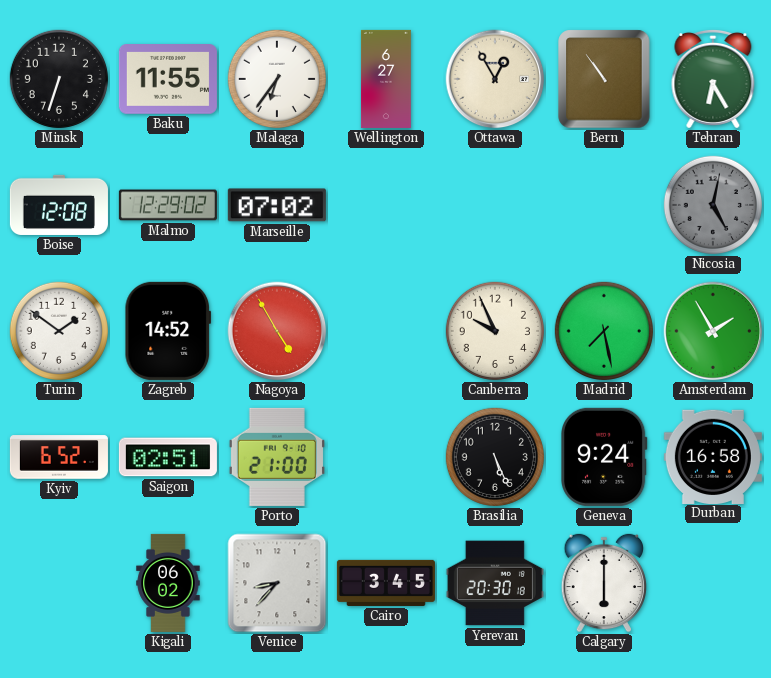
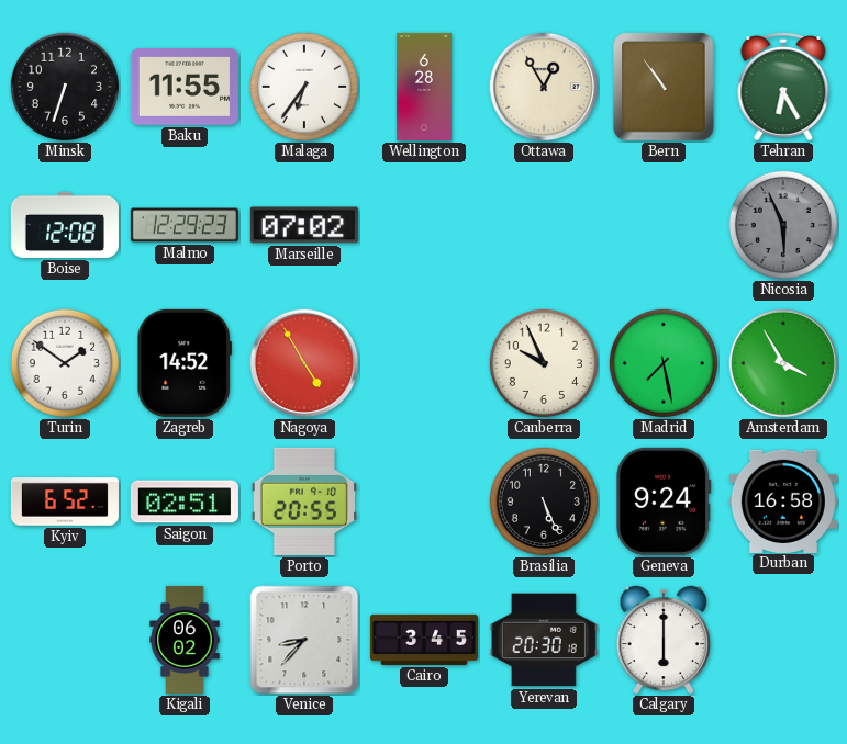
Wellington: 6:27 -> 6:28
Malmo: 12:29:02 -> 12:29:23
Nicosia: 5:02 -> 5:56
Amsterdam: 1:55 -> 3:55
Porto: 21:00 -> 20:55
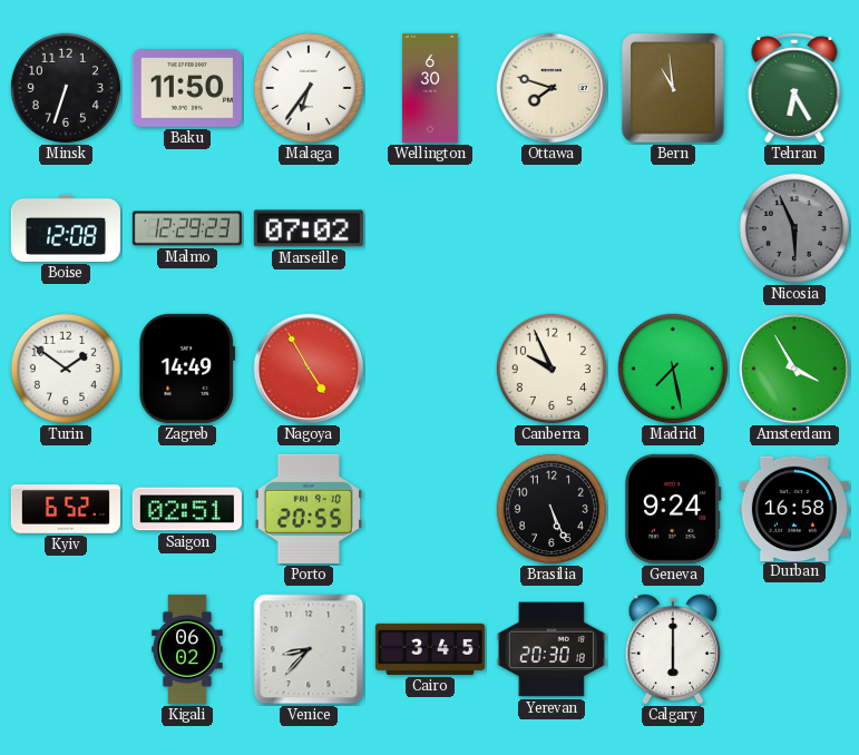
Baku: 11:55 -> 11:50
Wellington: 6:28 -> 6:30
Ottawa: 12:55 -> 7:48
Bern: 10:54 -> 10:59
Zagreb: 14:52 -> 14:49
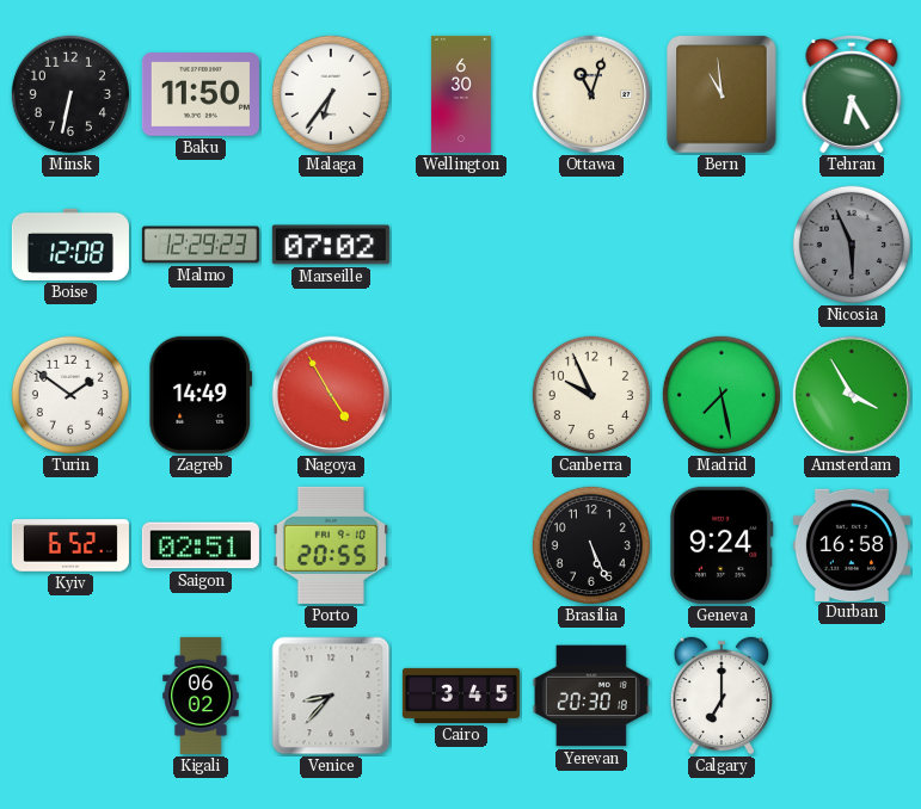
Minsk: 6:33 -> 6:32
Ottawa: 7:48 -> 11:03
Calgary: 6:00 -> 7:00
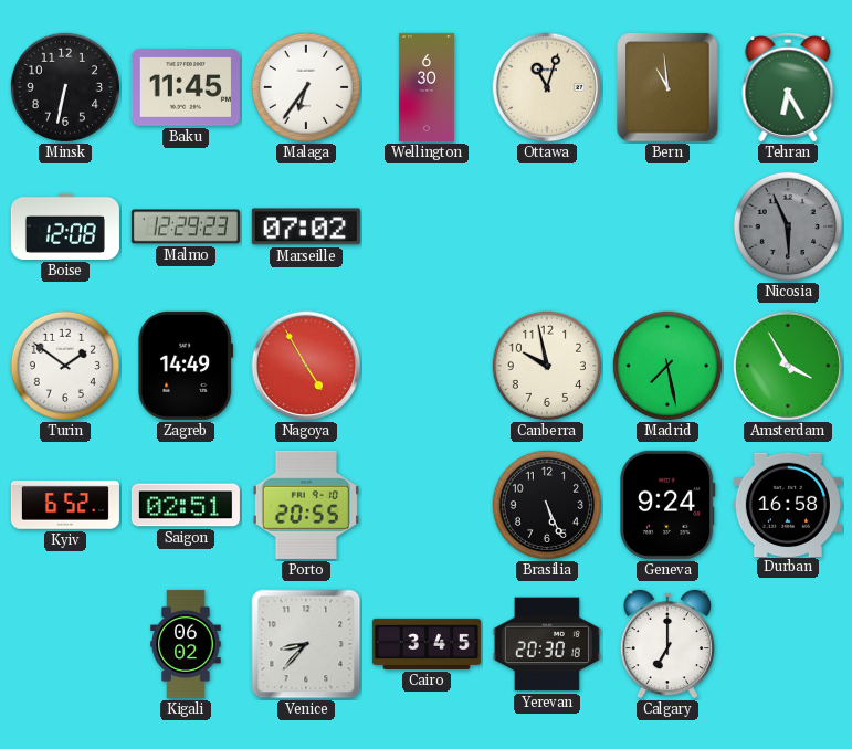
Baku: 11:50 -> 11:45
Canberra: 9:56 -> 9:58
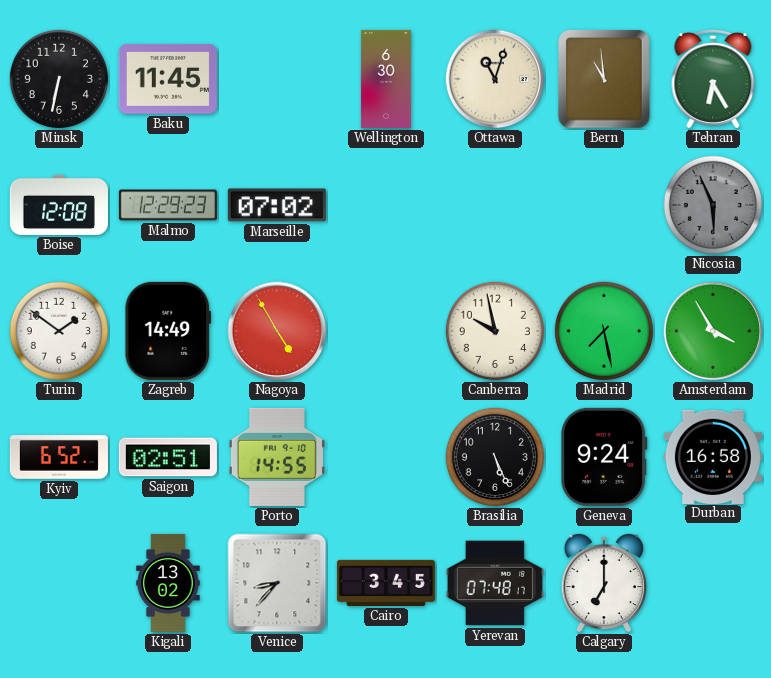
Malaga: 6:36 -> none
Porto: 20:55 -> 14:55
Kigali: 06:02 -> 13:02
Yerevan: 20:30 -> 07:48
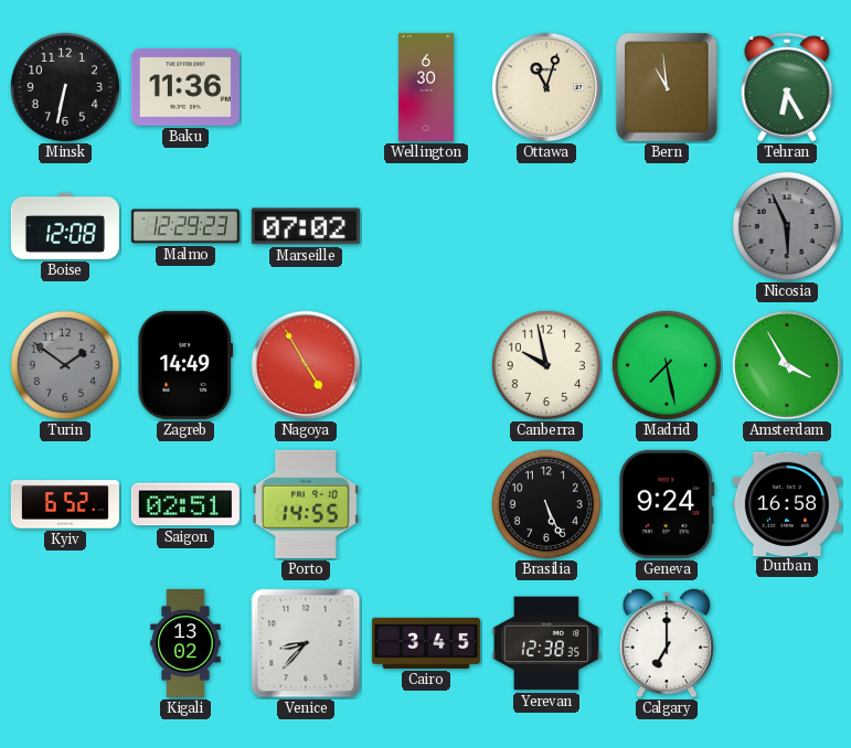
Baku: 11:45 -> 11:36
Turin dial: white -> grey
Yerevan: 07:48 -> 12:38
